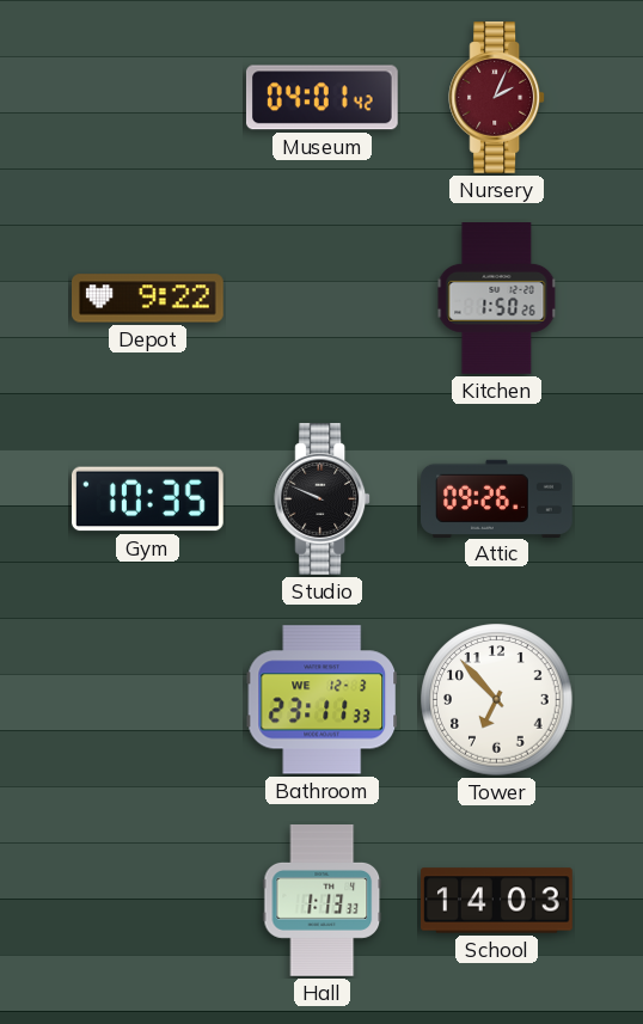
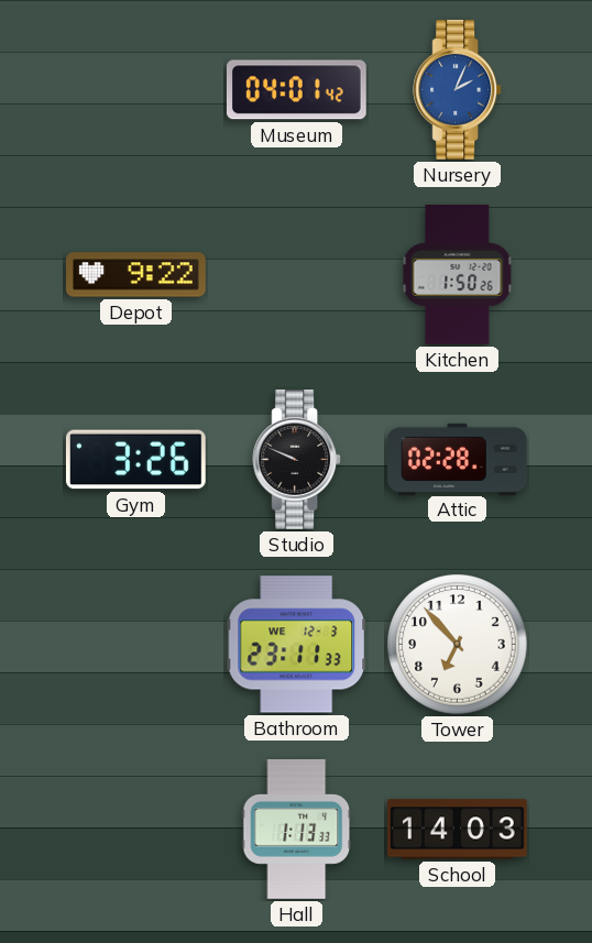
Nursery dial: burgundy -> blue
Gym: 10:35 -> 3:26
Attic: 09:26 -> 02:28
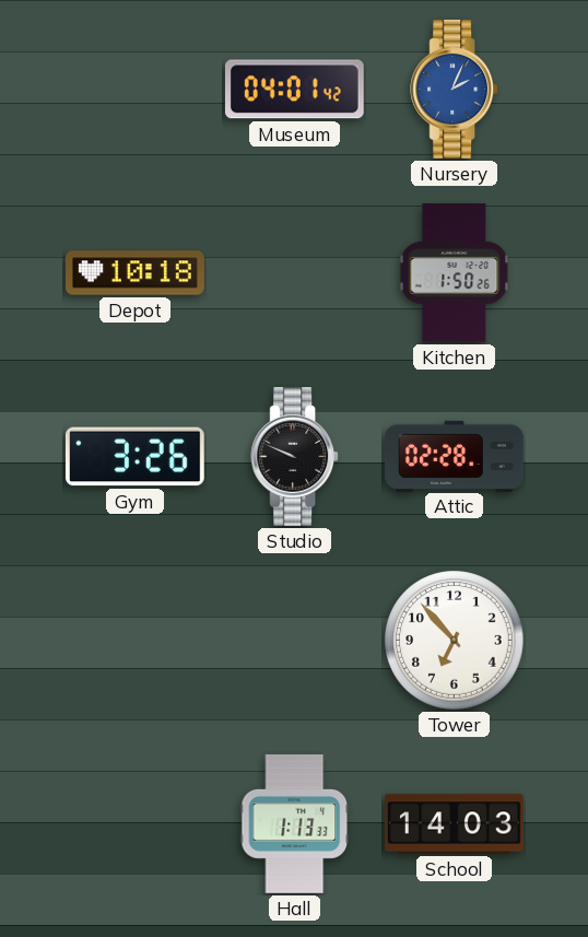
Depot: 9:22 -> 10:18
Bathroom: 23:11 -> none
